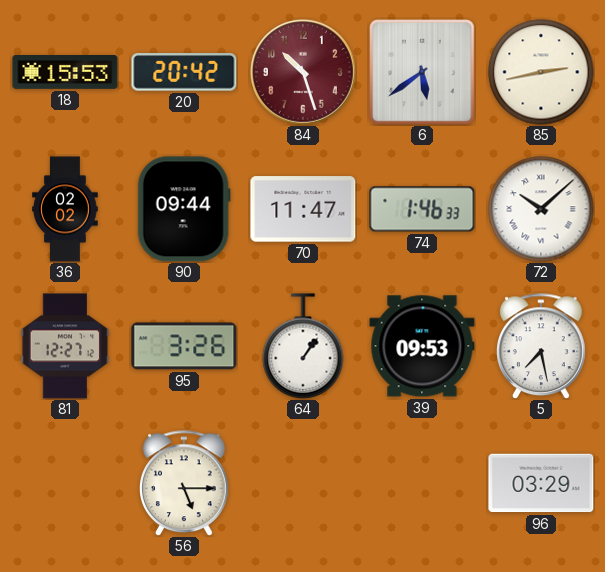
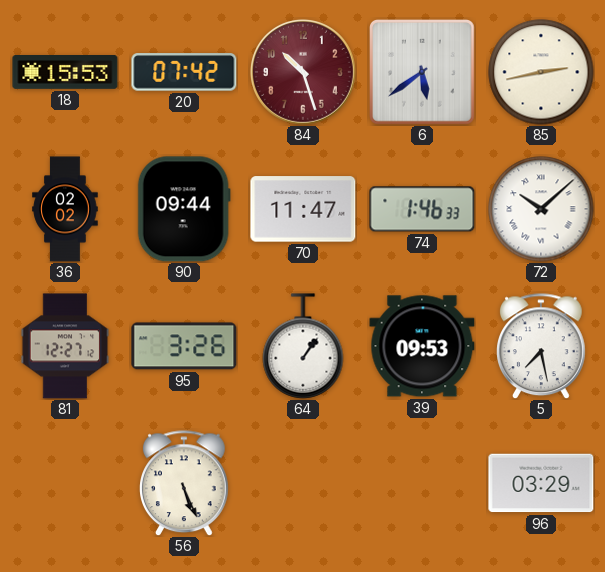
20: 20:42 -> 07:42
56: 5:15 -> 5:26
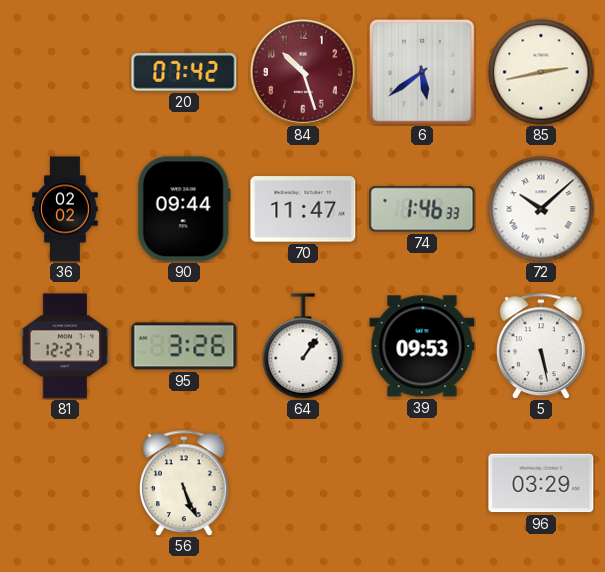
18: 15:53 -> none
5: 7:28 -> 5:28
